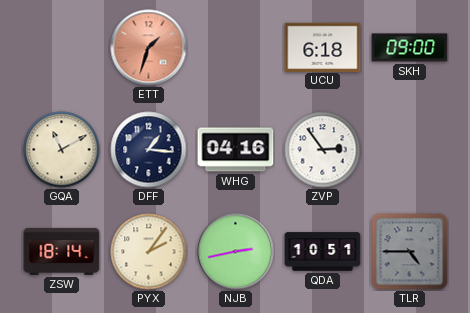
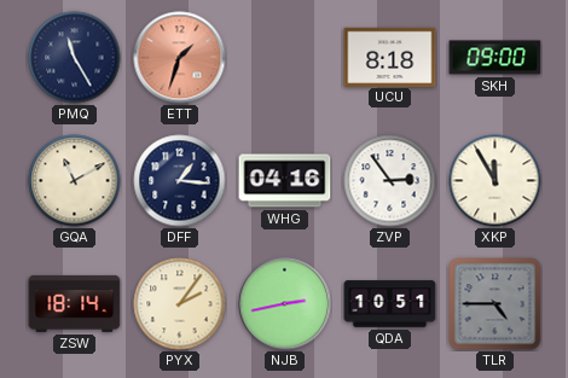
PMQ: none -> 11:25
UCU: 6:18 -> 8:18
XKP: none -> 11:55
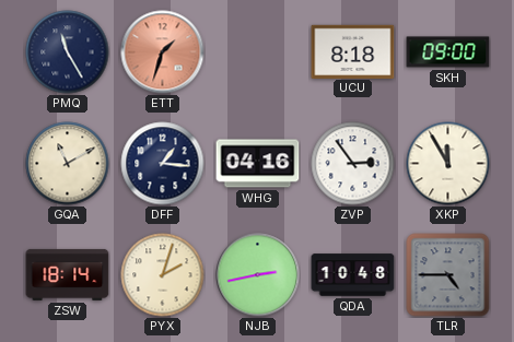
PYX: 2:06 -> 2:03
QDA: 10:51 -> 10:48
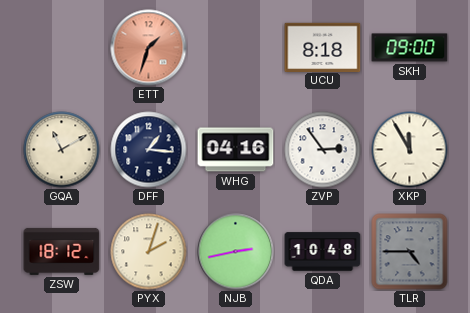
PMQ: 11:25 -> none
ZSW: 18:14 -> 18:12
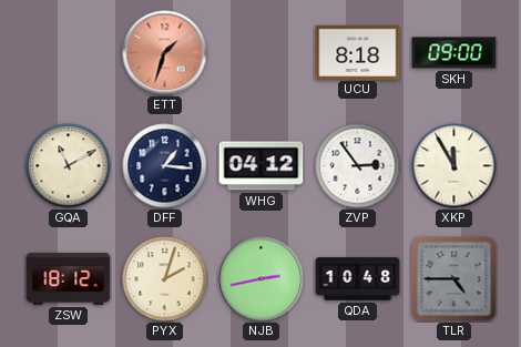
WHG: 04:16 -> 04:12
